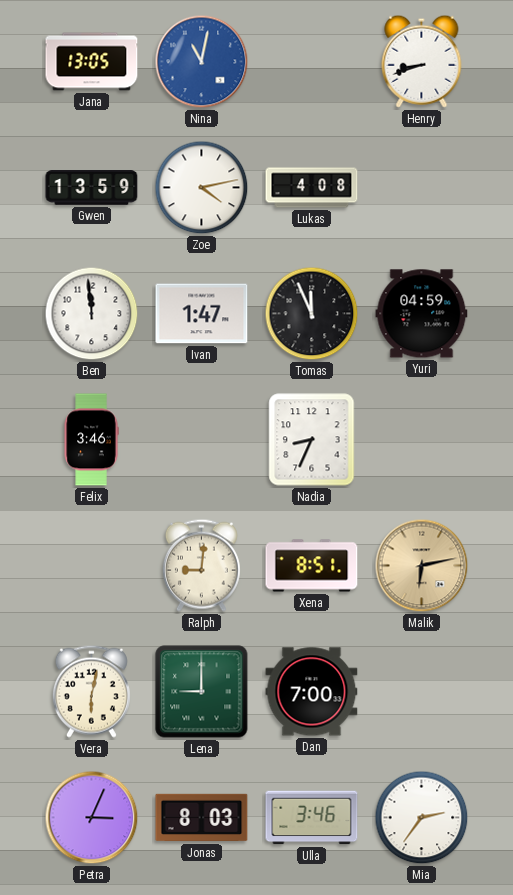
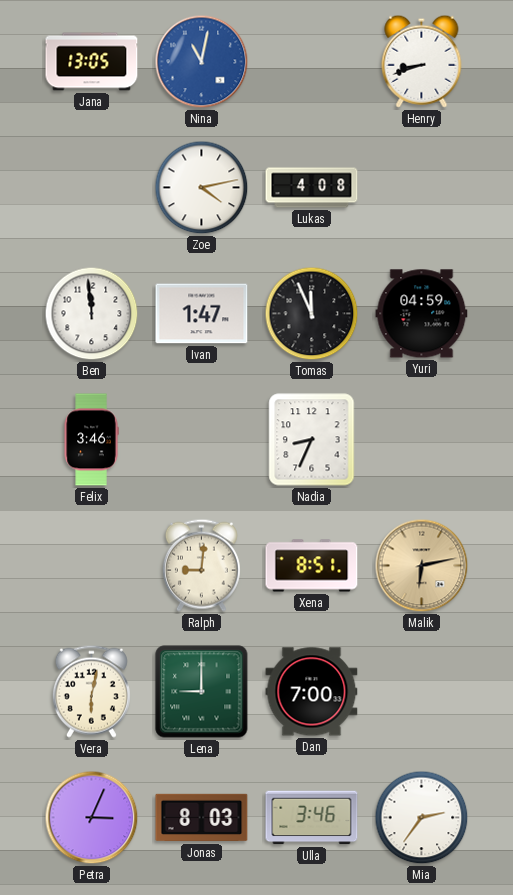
Gwen: 13:59 -> none
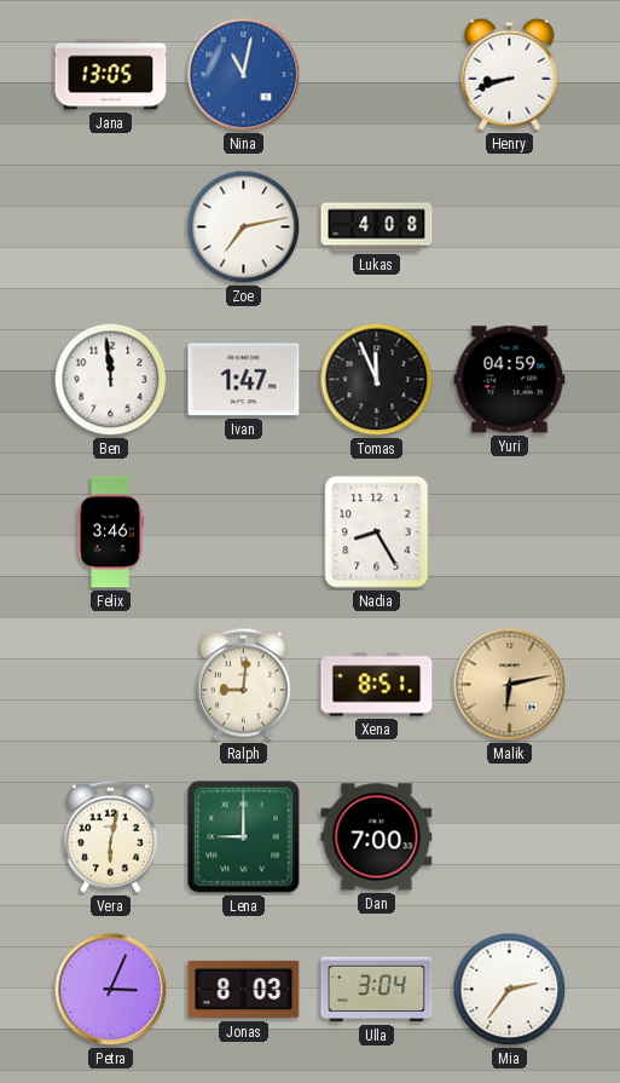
Zoe: 4:13 -> 7:13
Nadia: 8:34 -> 8:25
Ulla: 3:46 -> 3:04
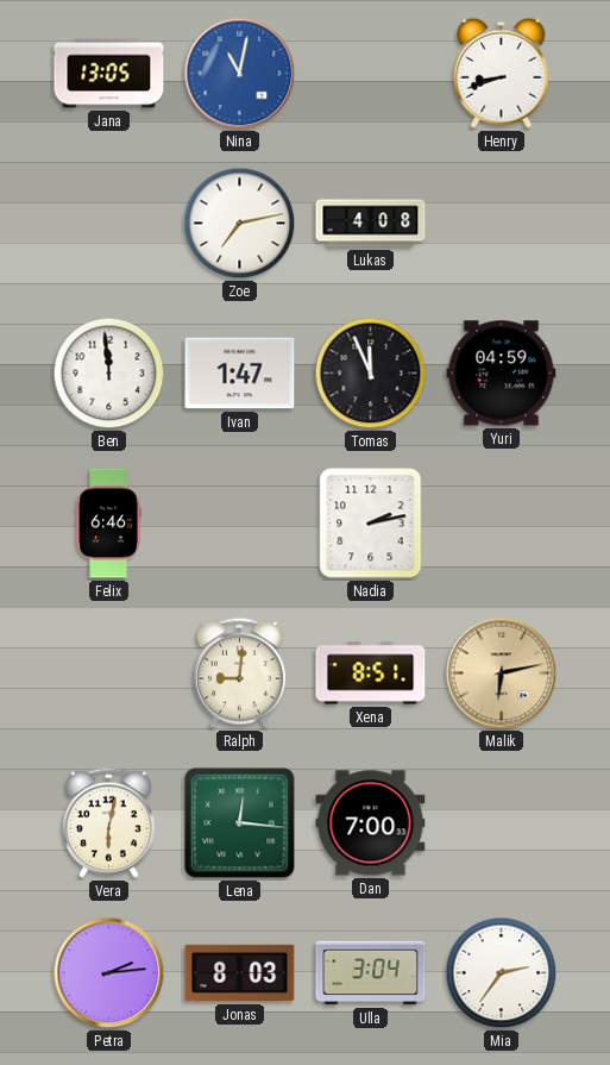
Felix: 3:46 -> 6:46
Nadia: 8:25 -> 2:13
Lena: 9:00 -> 12:16
Petra: 3:04 -> 2:14
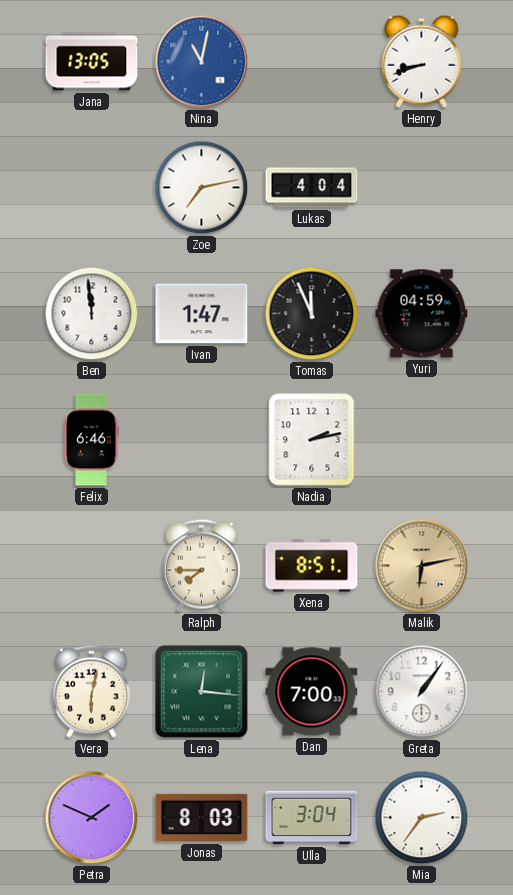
Lukas: 4:08 -> 4:04
Ralph: 9:01 -> 7:45
Greta: none -> 1:06
Petra: 2:14 -> 1:49
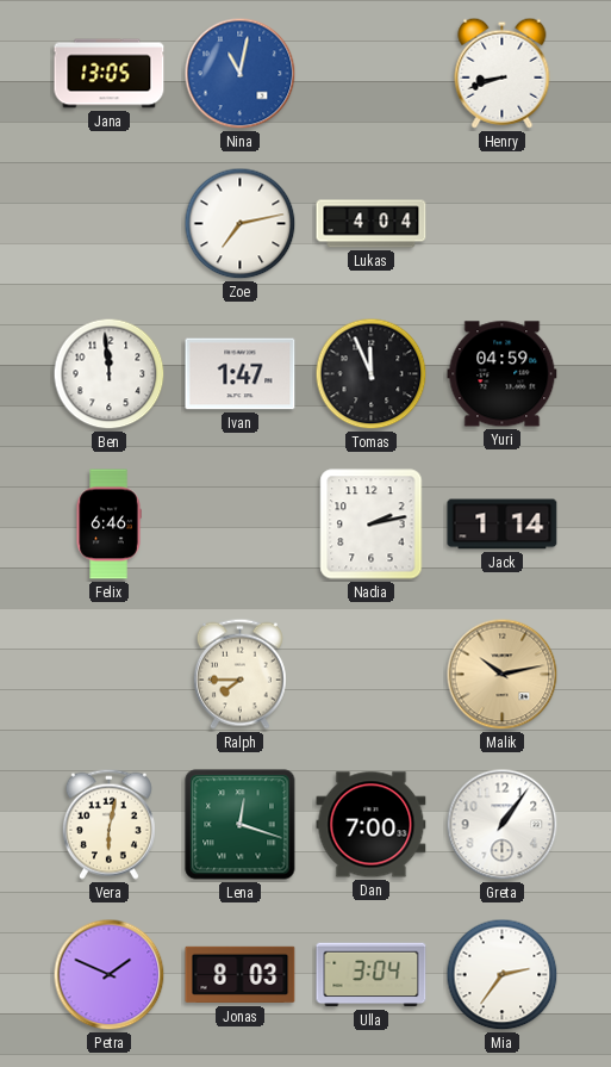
Jack: none -> 1:14
Xena: 8:51 -> none
Malik: 6:13 -> 10:13
Lena: 12:16 -> 12:18
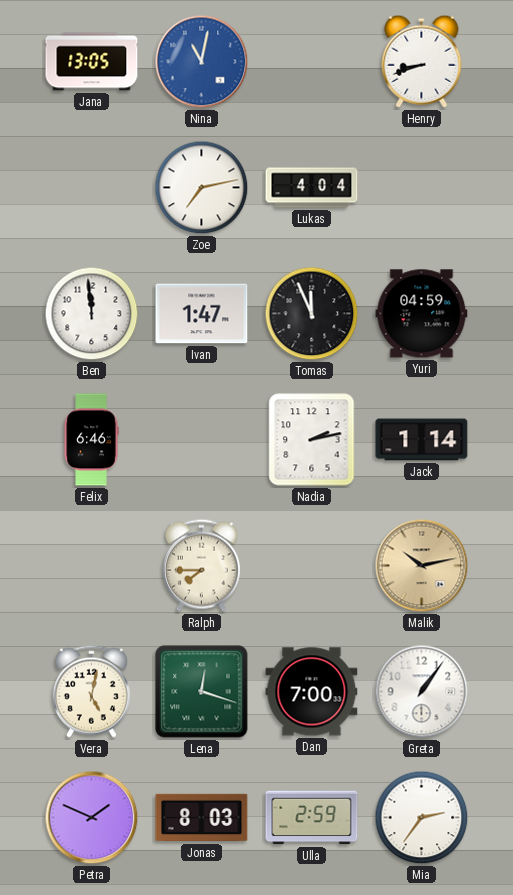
Vera: 6:02 -> 5:02
Ulla: 3:04 -> 2:59
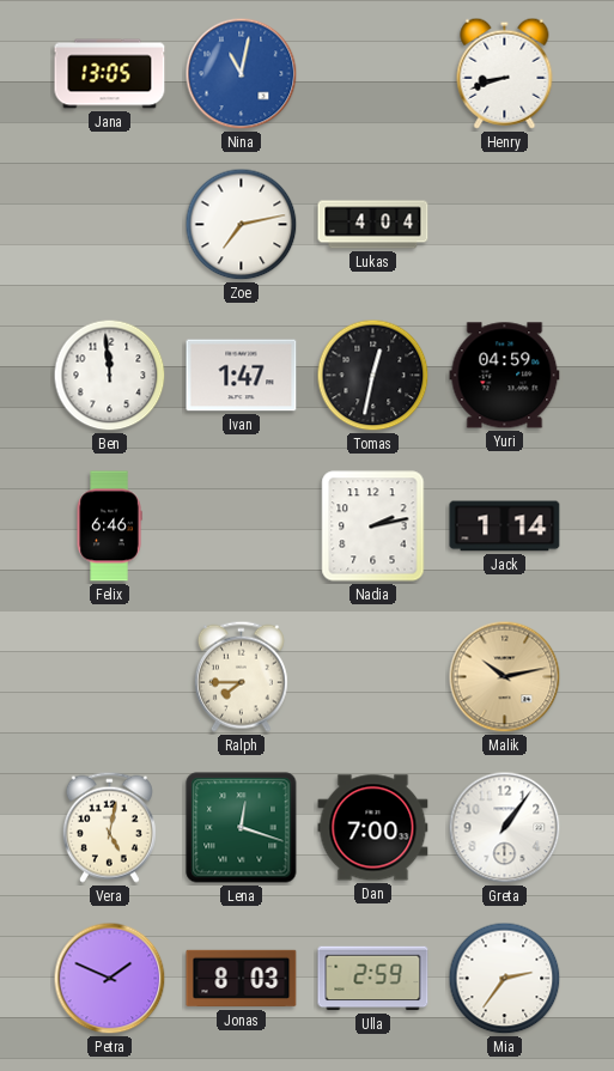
Tomas: 11:56 -> 12:32
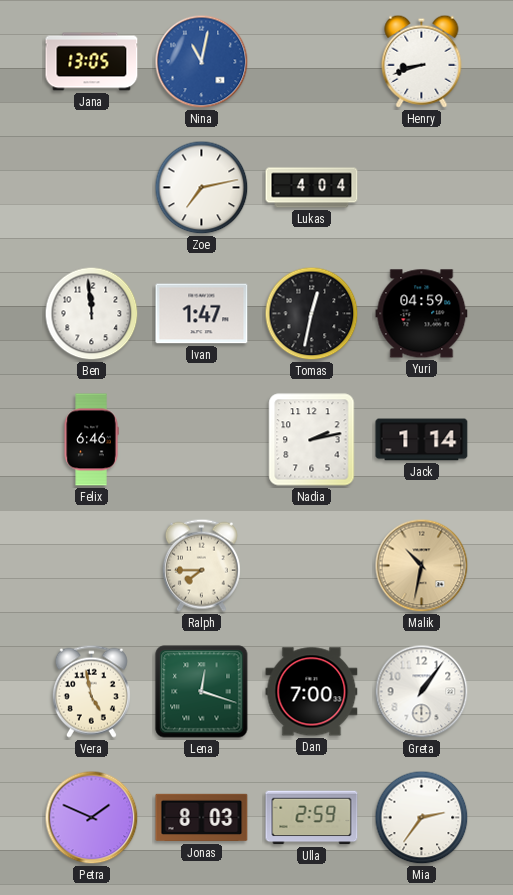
Malik: 10:13 -> 10:32
Vera: 5:02 -> 4:58
